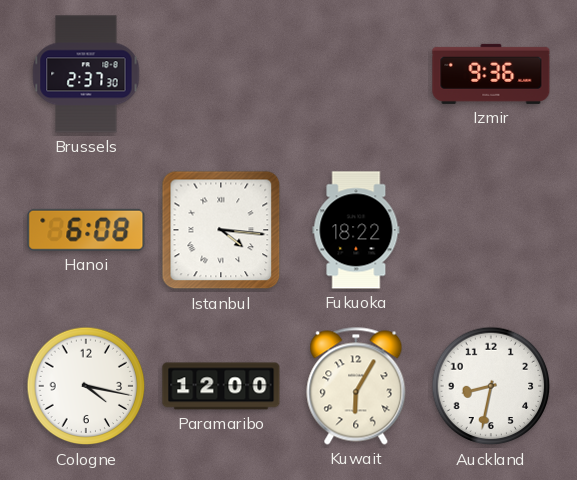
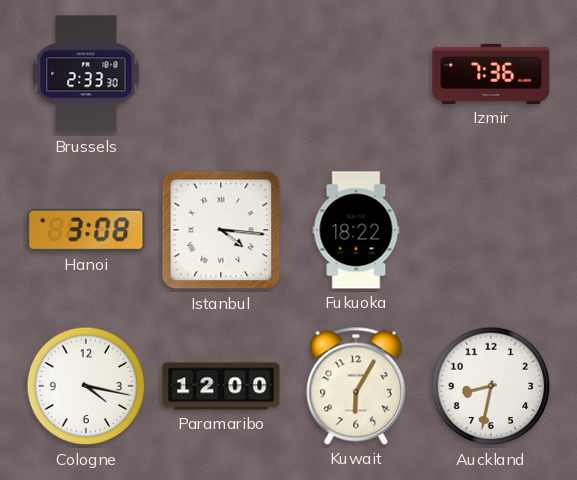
Brussels: 2:37 -> 2:33
Izmir: 9:36 -> 7:36
Hanoi: 6:08 -> 3:08
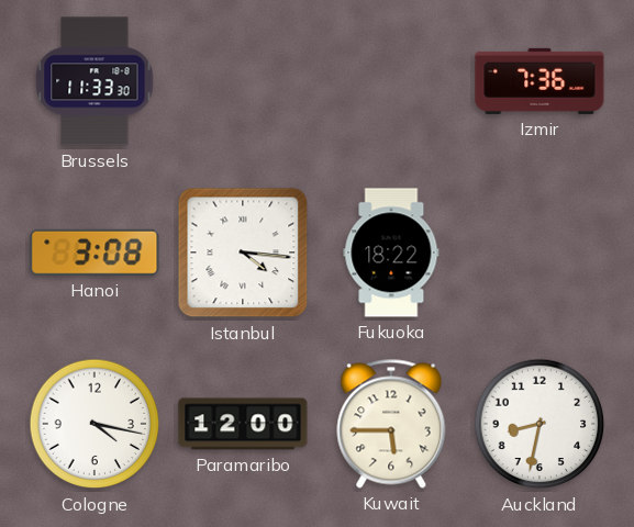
Brussels: 2:33 -> 11:33
Kuwait: 6:05 -> 5:45
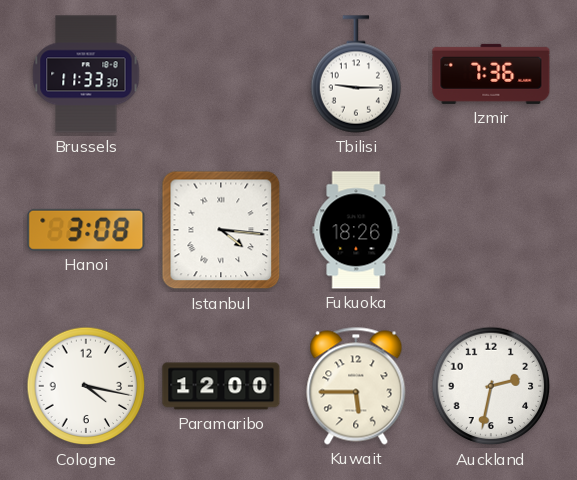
Tbilisi: none -> 9:15
Fukuoka: 18:22 -> 18:26
Auckland: 8:32 -> 2:32
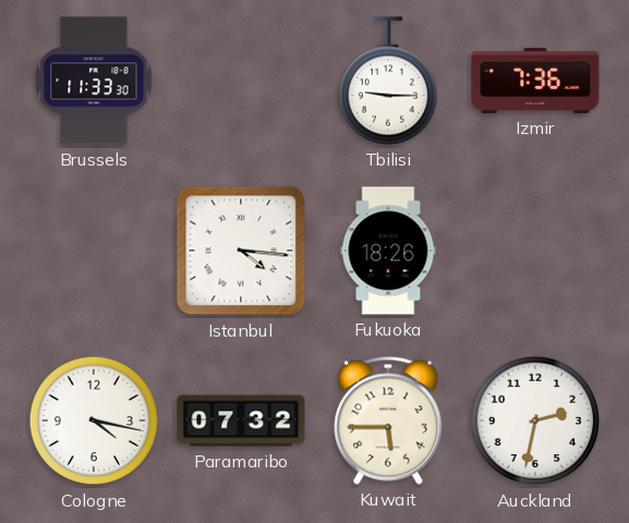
Hanoi: 3:08 -> none
Paramaribo: 12:00 -> 07:32
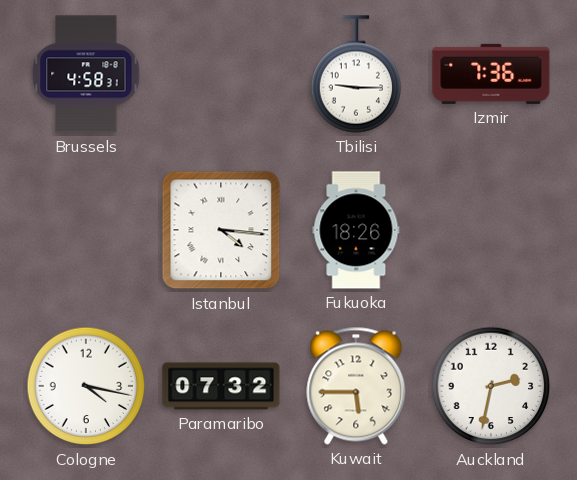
Brussels: 11:33 -> 4:58
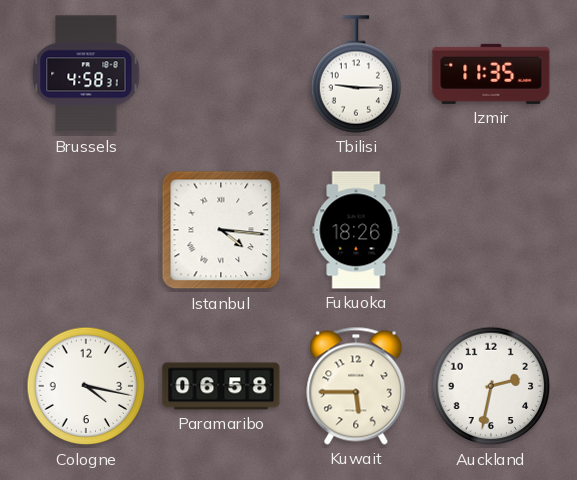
Izmir: 7:36 -> 11:35
Paramaribo: 07:32 -> 06:58
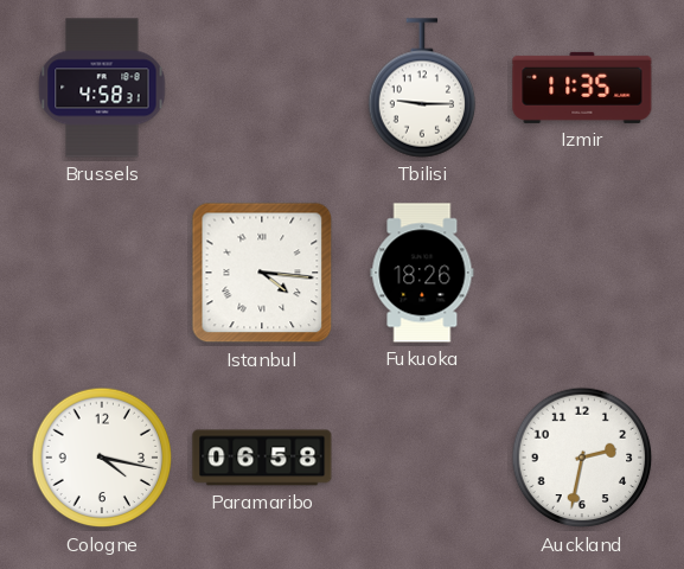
Kuwait: 5:45 -> none
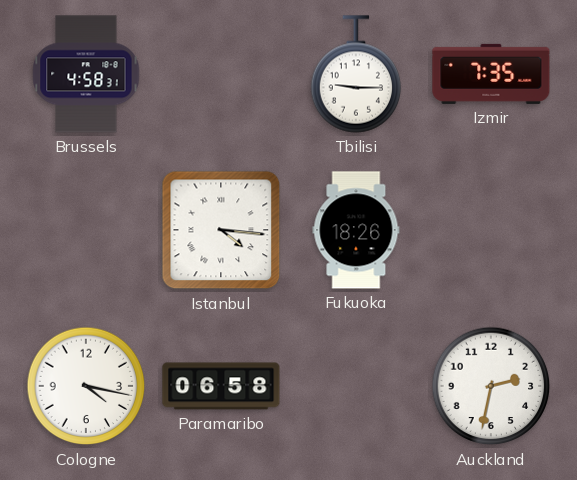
Izmir: 11:35 -> 7:35
